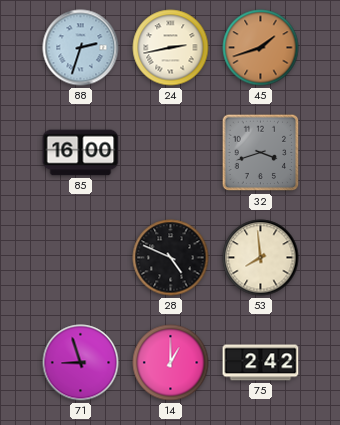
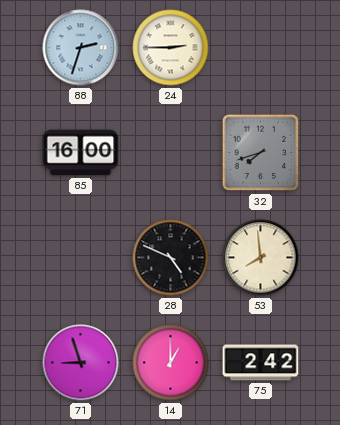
24: 2:43 -> 2:45
45: 1:42 -> none
32: 3:42 -> 7:42
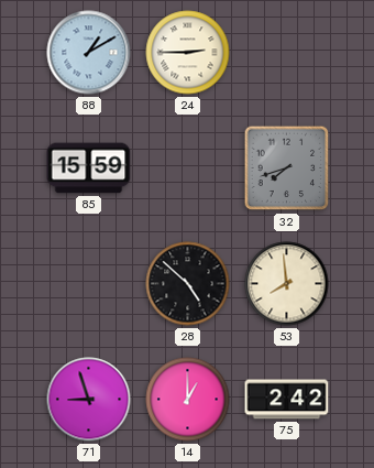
88: 2:33 -> 1:10
85: 16:00 -> 15:59
28: 4:49 -> 4:52
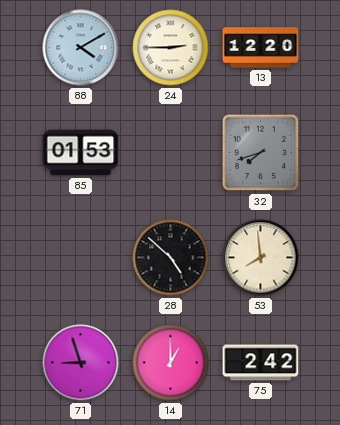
88: 1:10 -> 4:10
13: none -> 12:20
85: 15:59 -> 01:53
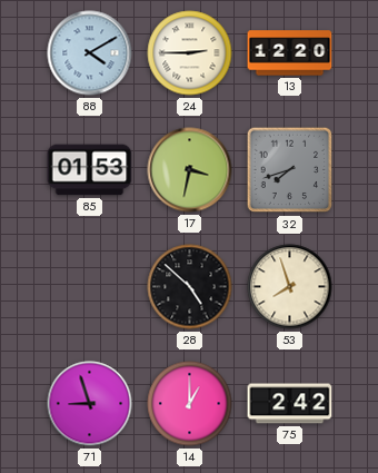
17: none -> 3:32
53: 7:59 -> 7:57
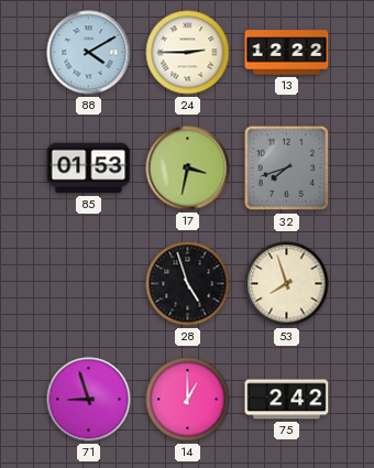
13: 12:20 -> 12:22
28: 4:52 -> 4:57
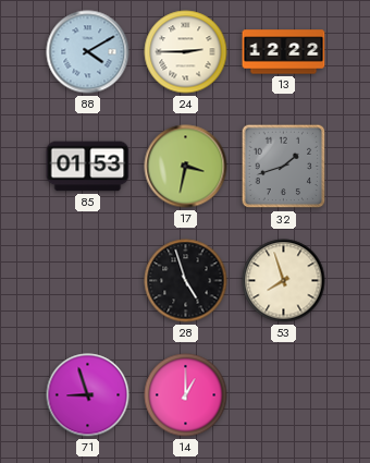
32: 7:42 -> 1:42
75: 2:42 -> none
